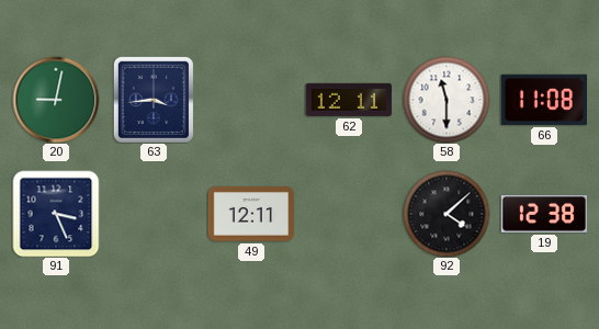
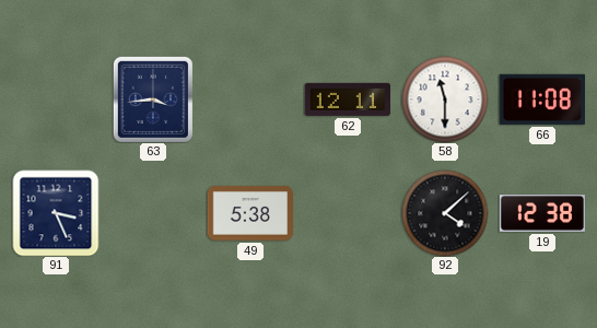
20: 9:02 -> none
49: 12:11 -> 5:38
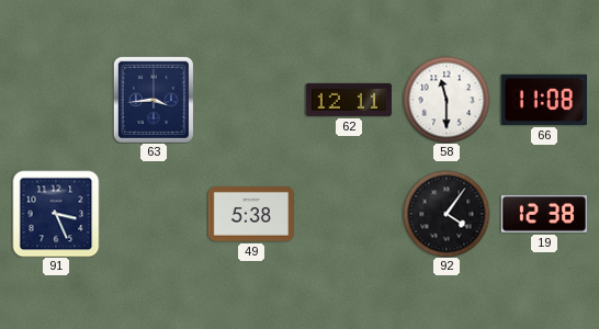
92: 4:08 -> 4:06
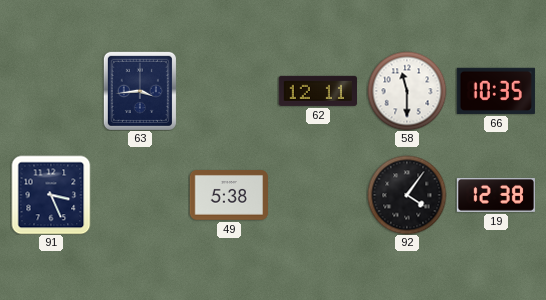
66: 11:08 -> 10:35
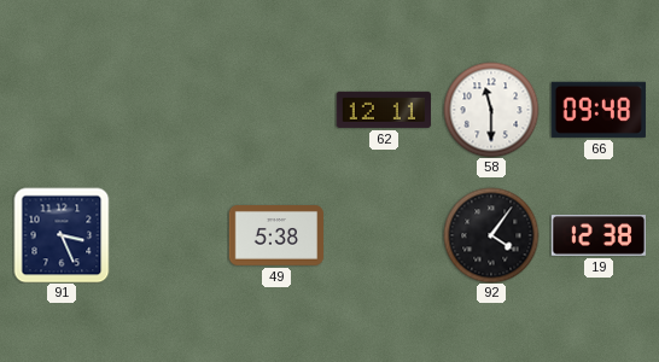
63: 3:44 -> none
66: 10:35 -> 09:48
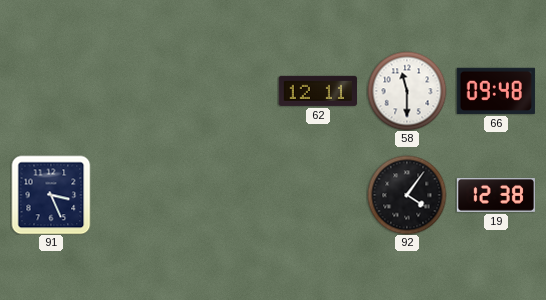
49: 5:38 -> none
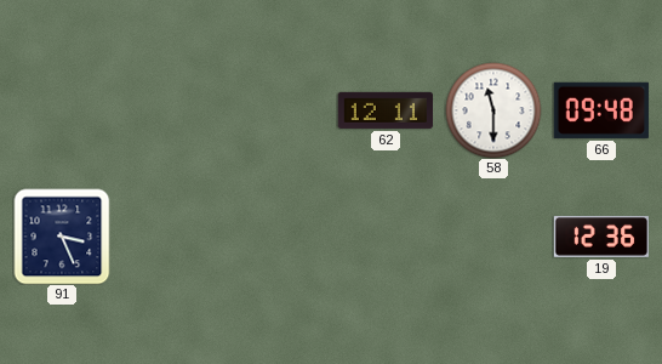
92: 4:06 -> none
19: 12:38 -> 12:36
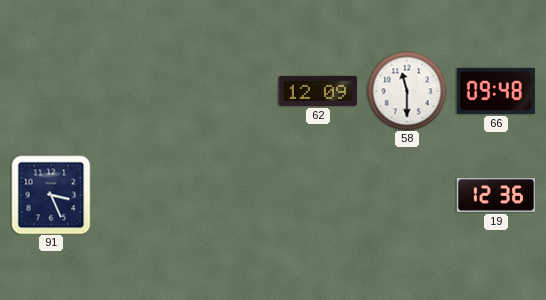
62: 12:11 -> 12:09
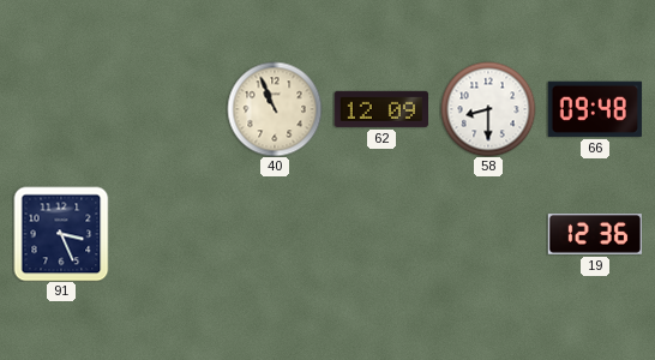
40: none -> 10:56
58: 11:30 -> 8:30
